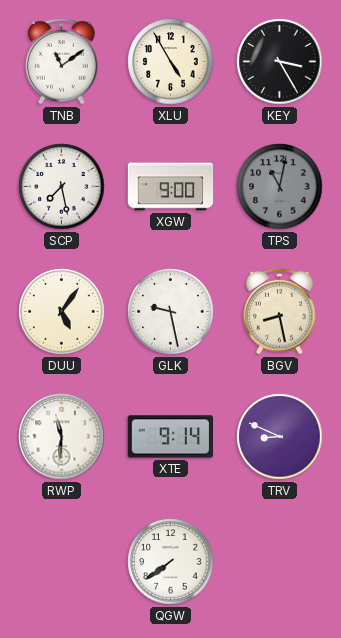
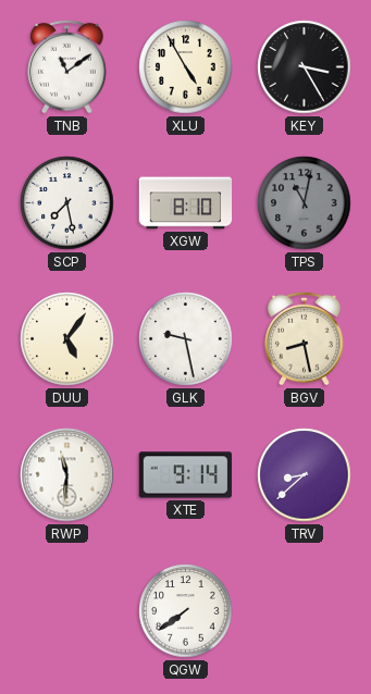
XGW: 9:00 -> 8:10
TRV: 8:49 -> 8:38
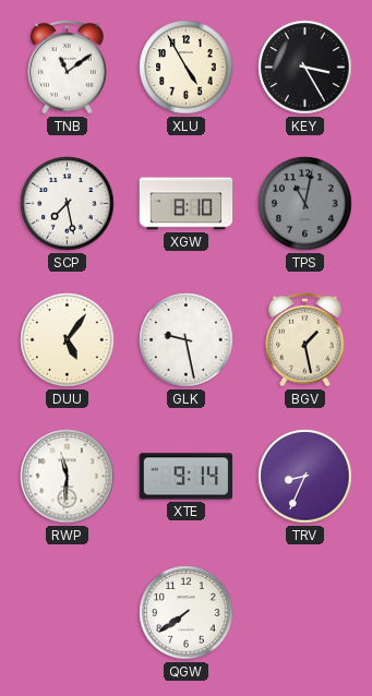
BGV: 8:28 -> 1:28
TRV: 8:38 -> 8:34
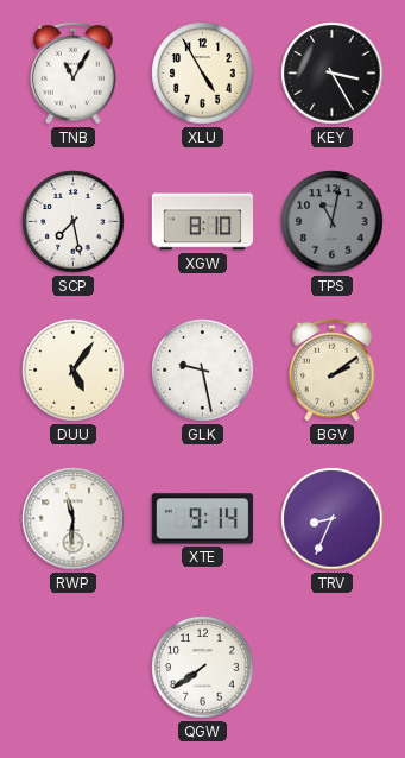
TNB: 11:09 -> 11:05
BGV: 1:28 -> 2:09
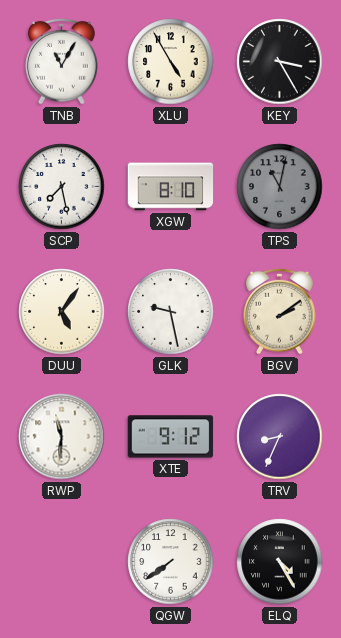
XTE: 9:14 -> 9:12
ELQ: none -> 4:25
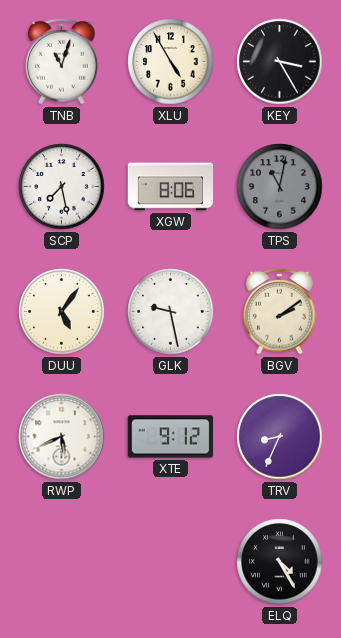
TNB: 11:05 -> 11:03
XGW: 8:10 -> 8:06
RWP: 11:31 -> 5:41
QGW: 7:39 -> none
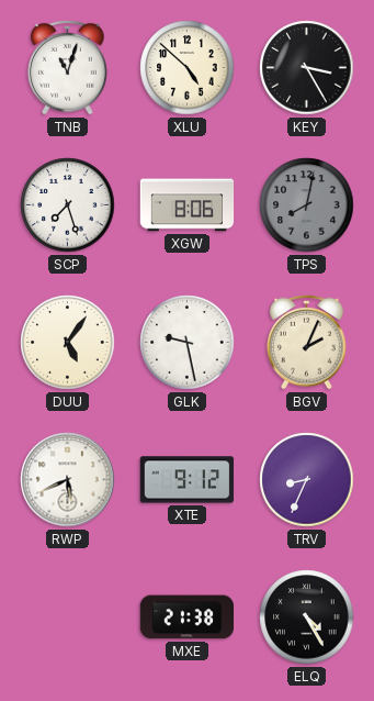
XLU: 4:55 -> 4:52
SCP: 7:28 -> 7:27
TPS: 11:02 -> 8:02
BGV: 2:09 -> 2:04
MXE: none -> 21:38
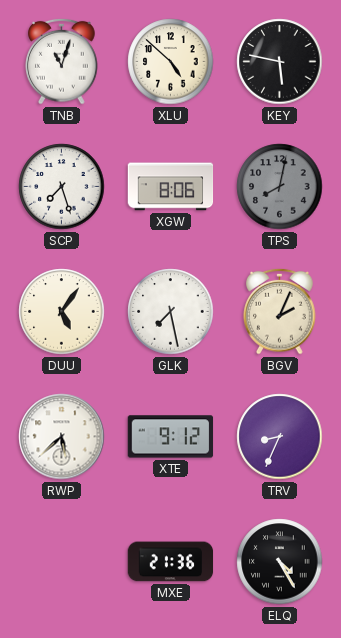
KEY: 3:25 -> 5:47
GLK: 9:28 -> 7:28
RWP: 5:41 -> 5:38
MXE: 21:38 -> 21:36
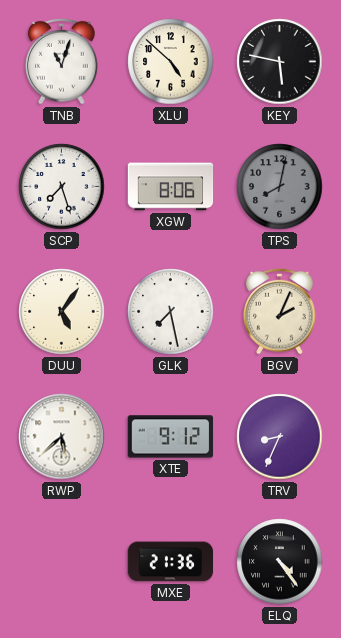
ELQ: 4:25 -> 4:24
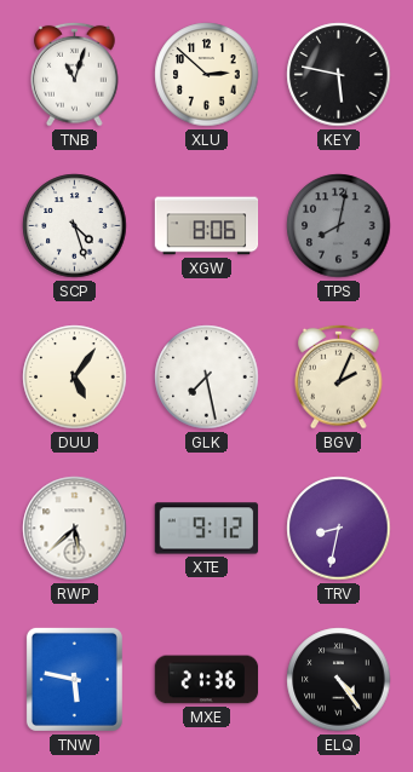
XLU: 4:52 -> 2:52
SCP: 7:27 -> 4:27
TRV: 8:34 -> 8:32
TNW: none -> 5:47
